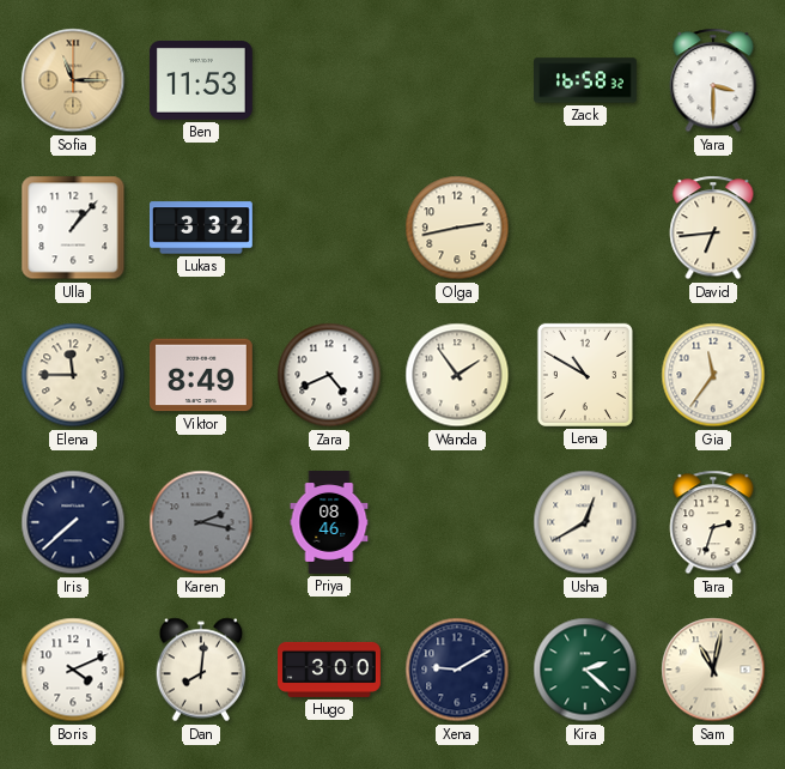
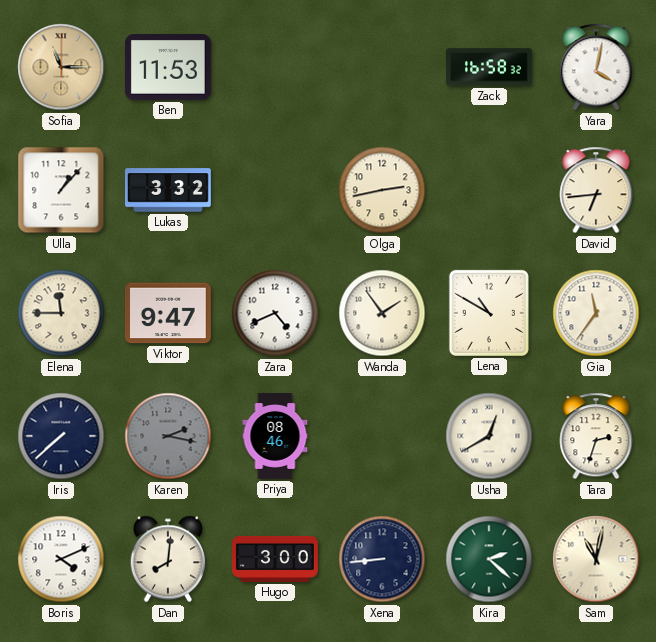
Yara: 3:30 -> 4:02
Viktor: 8:49 -> 9:47
Xena: 9:10 -> 8:44
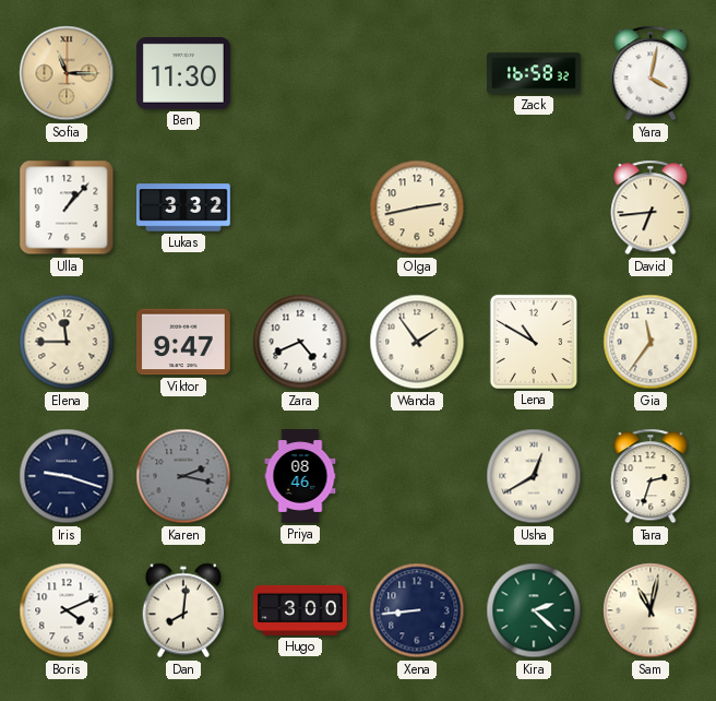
Ben: 11:53 -> 11:30
Iris: 7:38 -> 9:18
